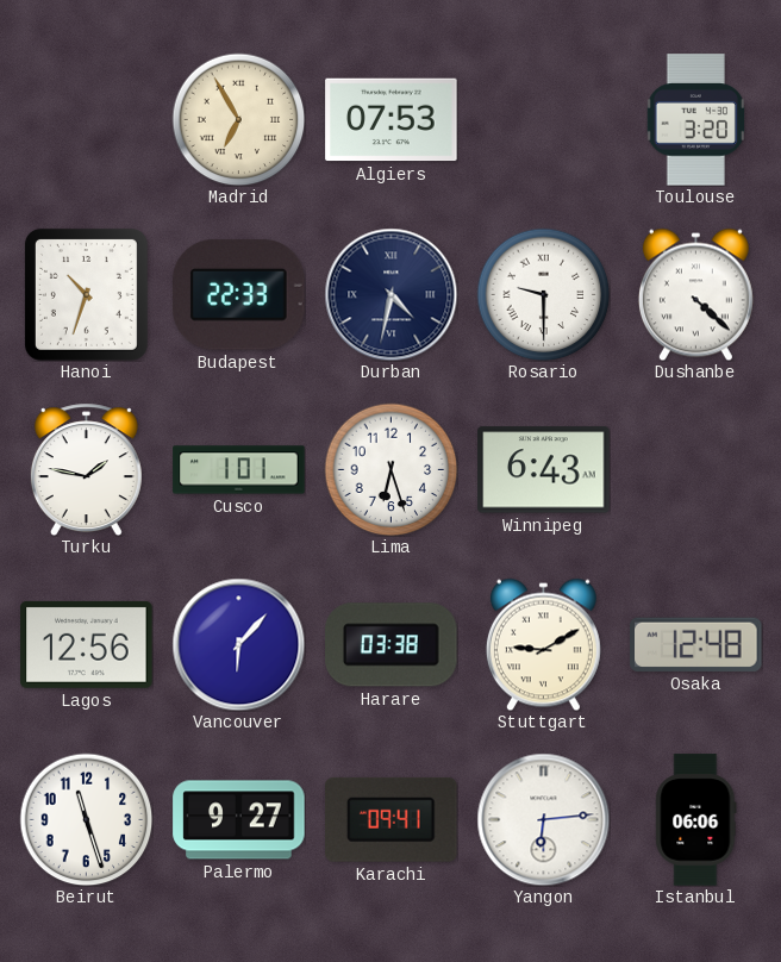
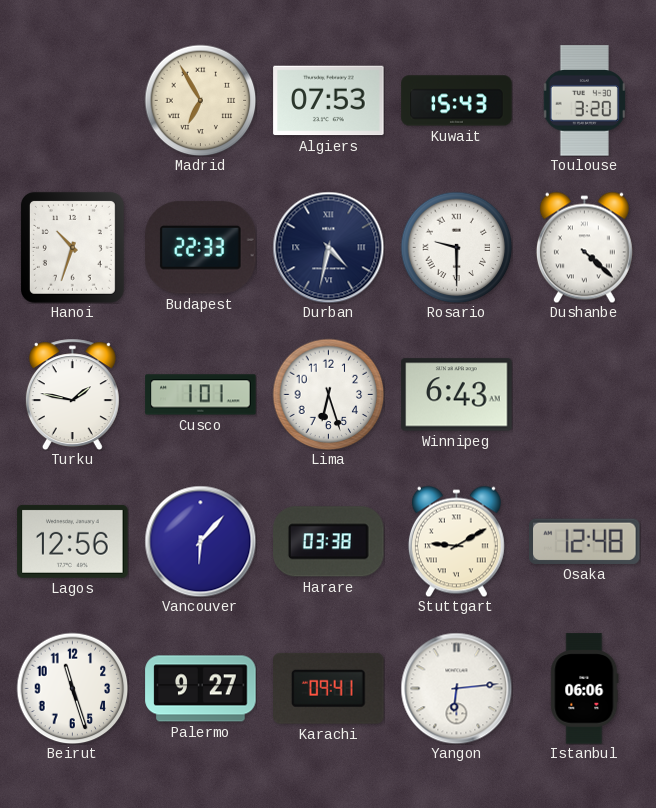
Kuwait: none -> 15:43
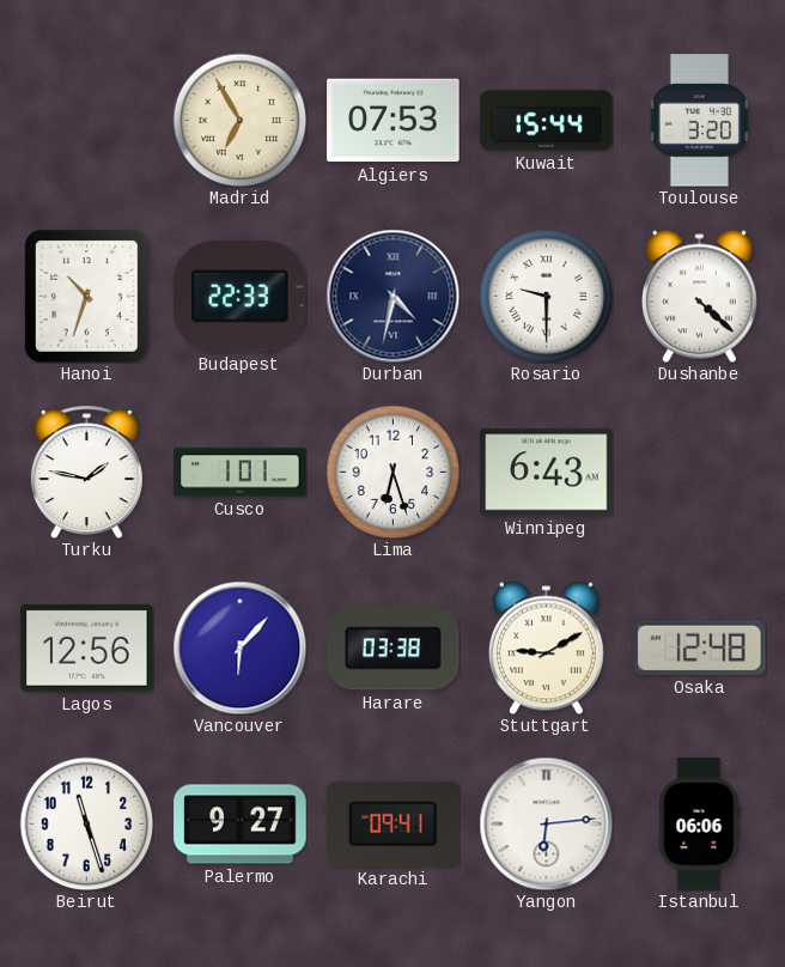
Kuwait: 15:43 -> 15:44
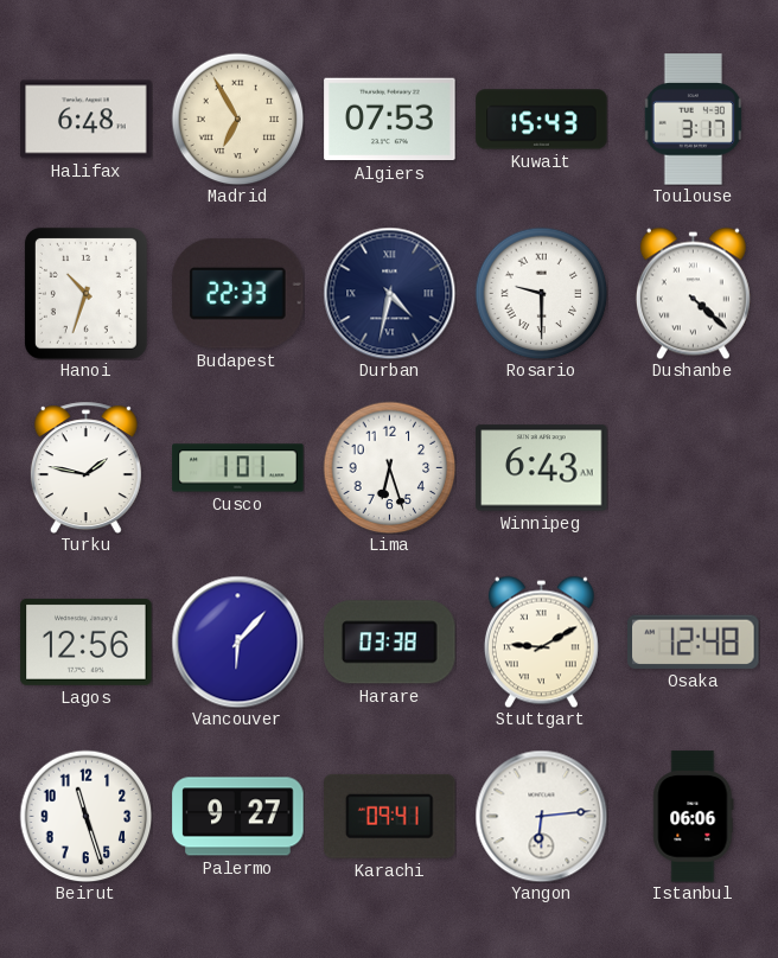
Halifax: none -> 6:48
Kuwait: 15:44 -> 15:43
Toulouse: 3:20 -> 3:17
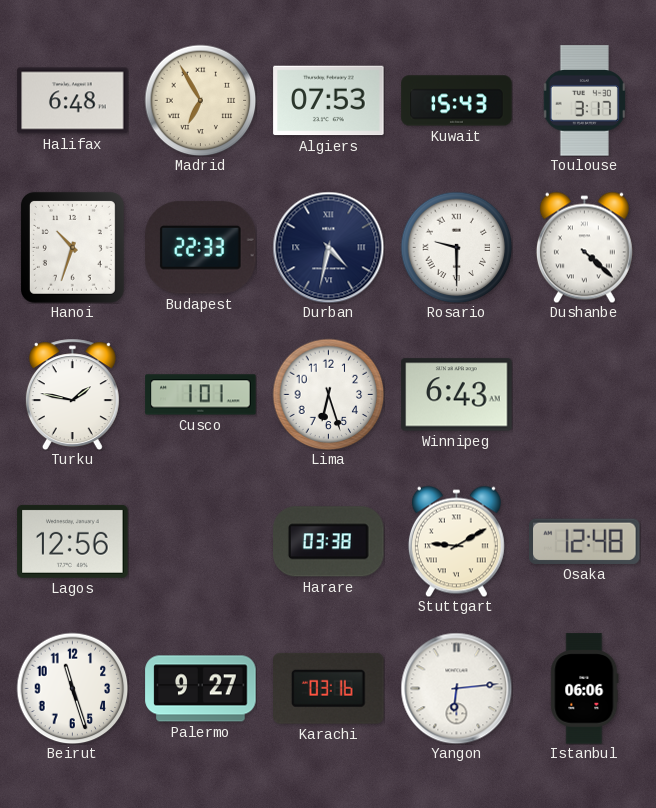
Vancouver: 6:07 -> none
Karachi: 09:41 -> 03:16
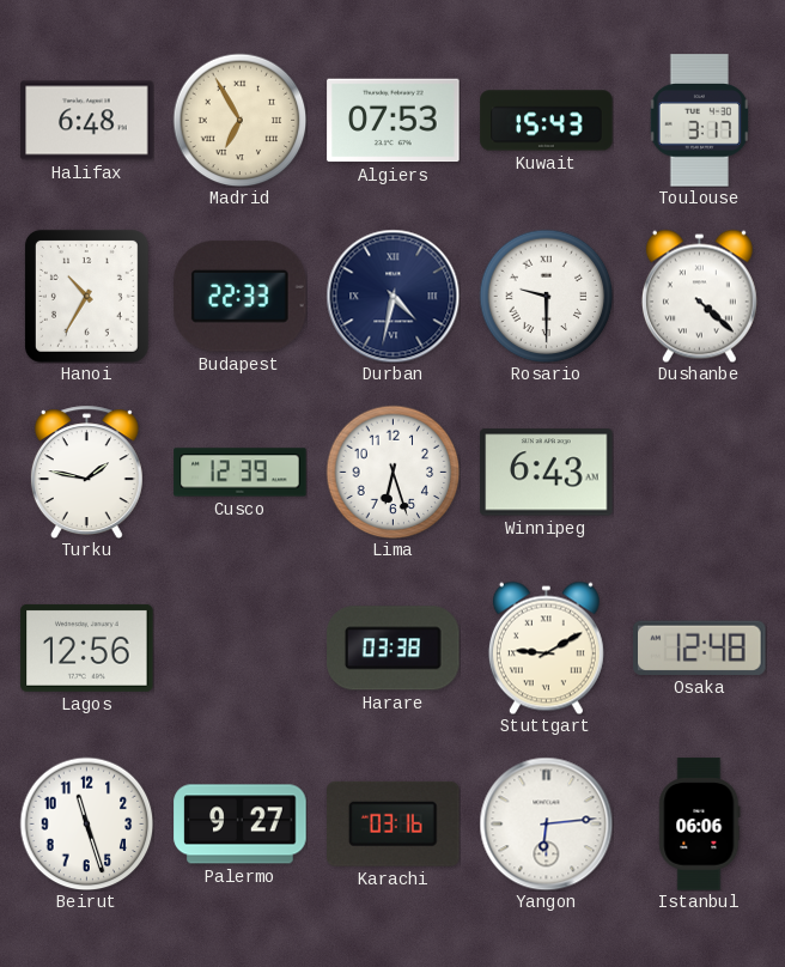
Hanoi: 10:33 -> 10:35
Cusco: 1:01 -> 12:39
